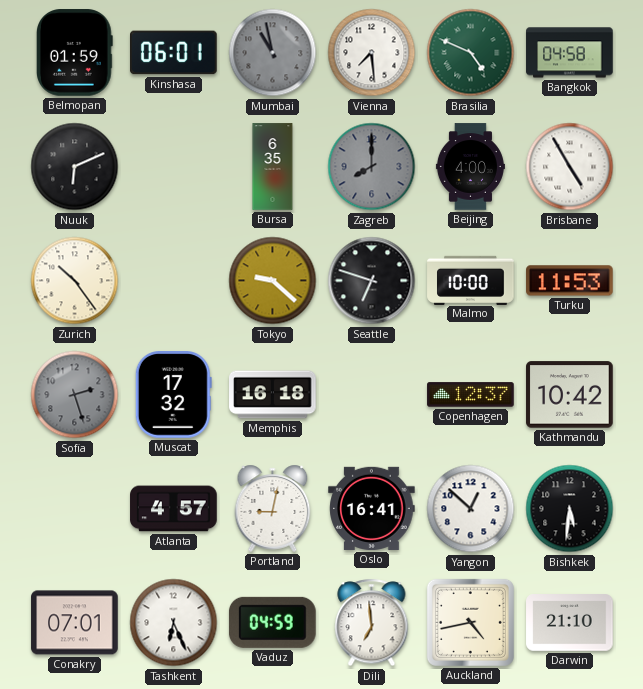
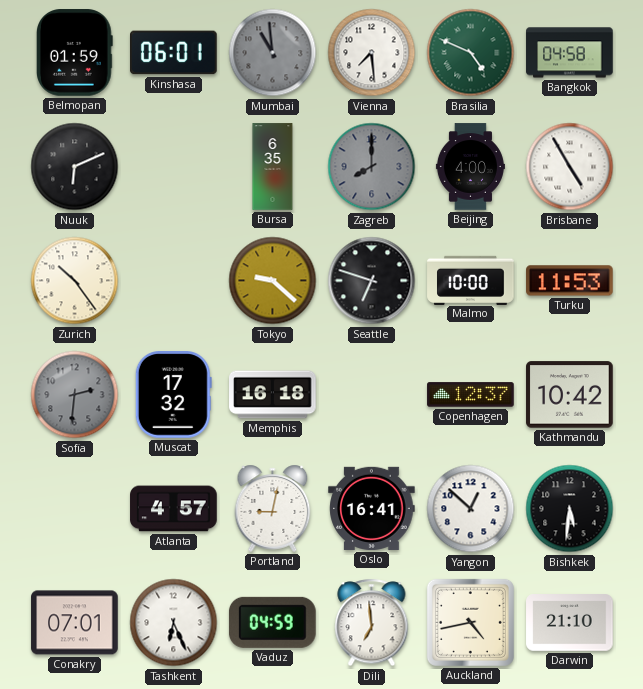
Mumbai: 10:58 -> 10:59
Sofia: 2:27 -> 2:31
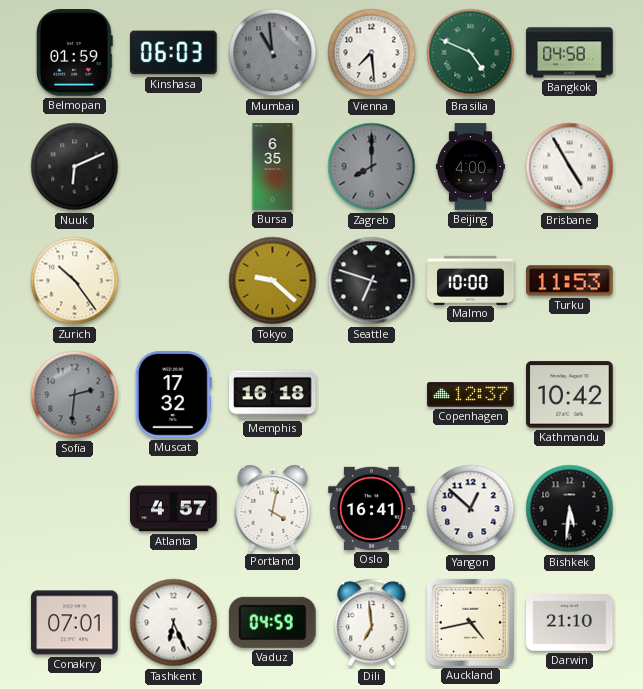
Kinshasa: 06:01 -> 06:03
Portland: 9:02 -> 4:02
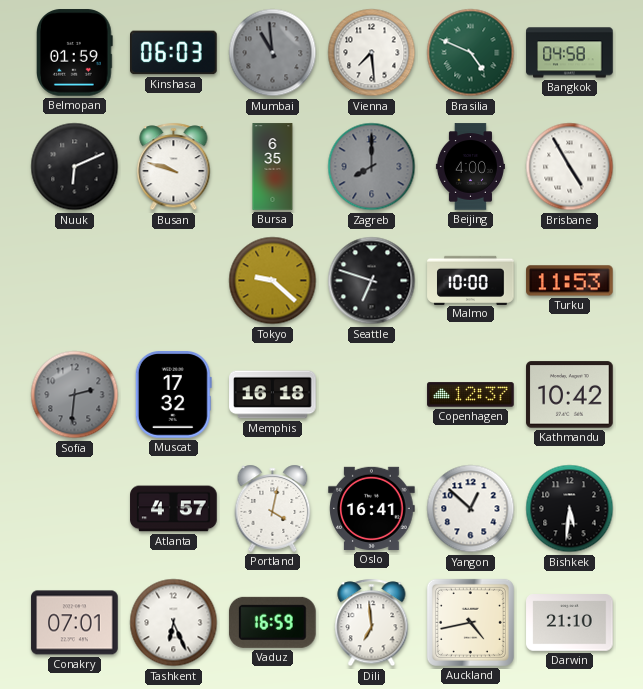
Busan: none -> 9:48
Zurich: 10:24 -> none
Vaduz: 04:59 -> 16:59
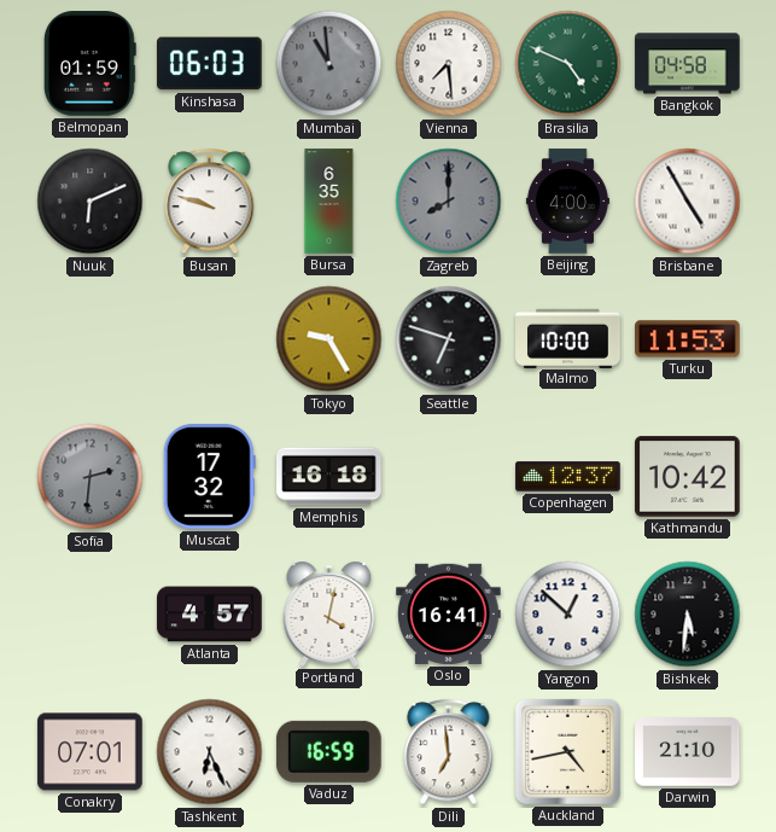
Tokyo: 9:22 -> 9:25
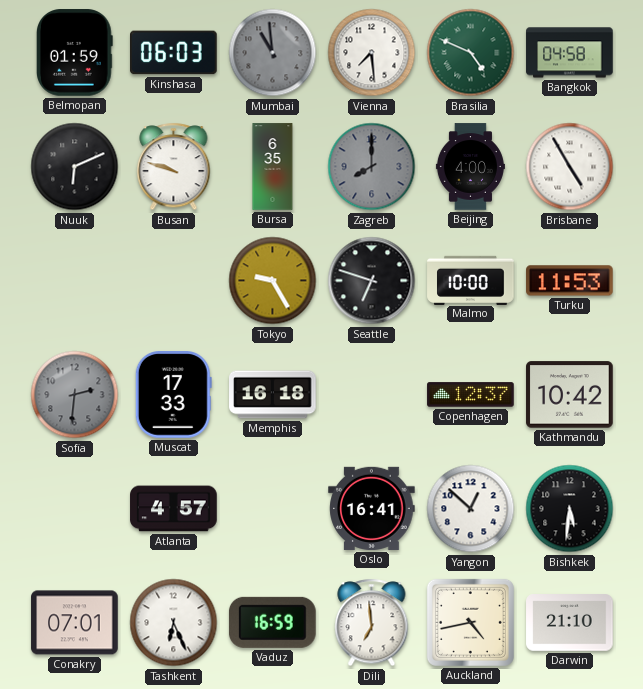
Muscat: 17:32 -> 17:33
Portland: 4:02 -> none
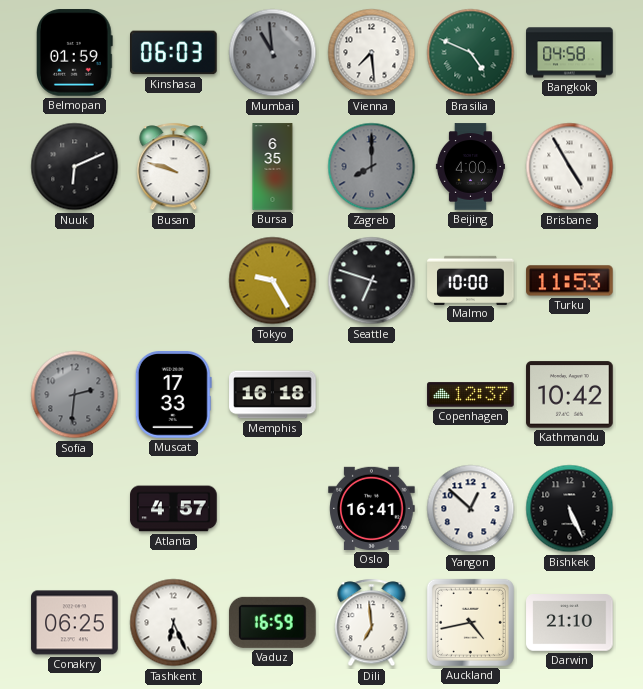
Bishkek: 5:31 -> 5:26
Conakry: 07:01 -> 06:25
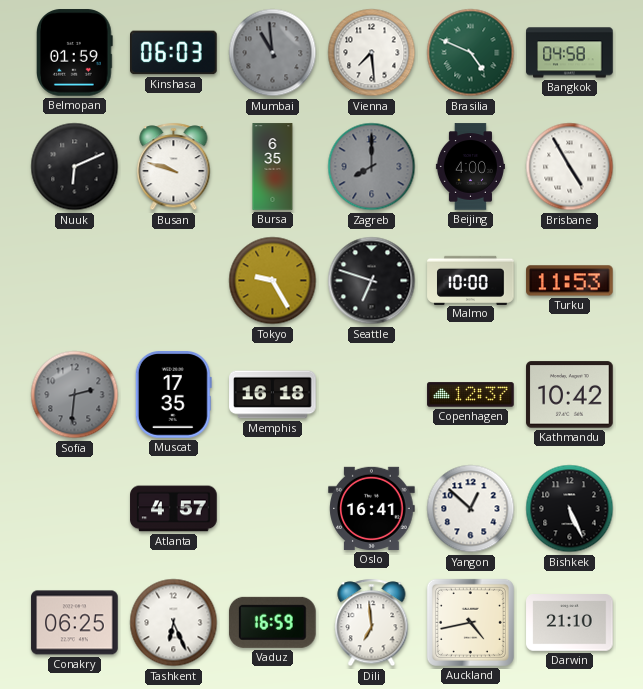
Muscat: 17:33 -> 17:35
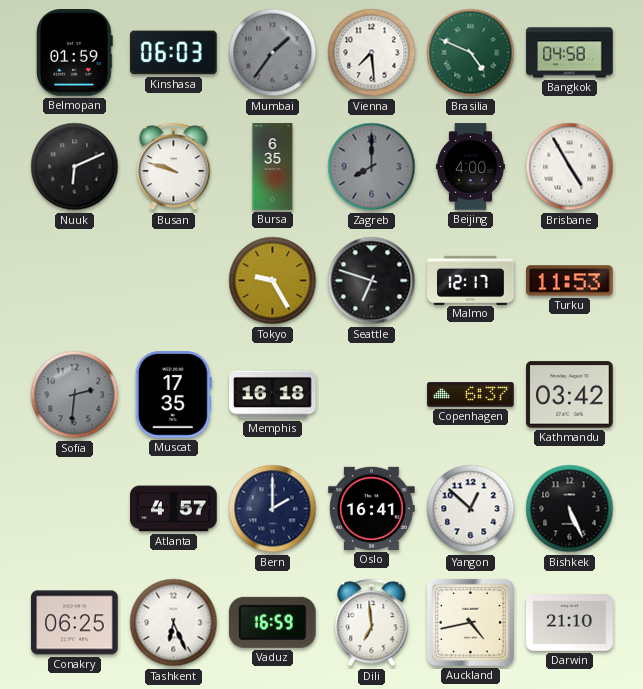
Mumbai: 10:59 -> 1:36
Malmo: 10:00 -> 12:17
Copenhagen: 12:37 -> 6:37
Kathmandu: 10:42 -> 03:42
Bern: none -> 2:00
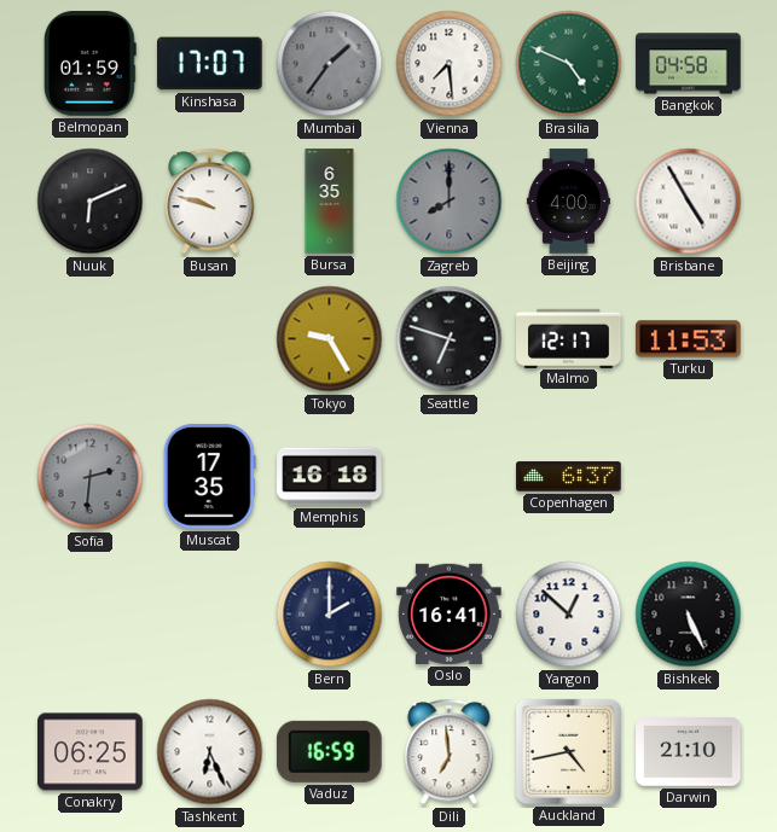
Kinshasa: 06:03 -> 17:07
Kathmandu: 03:42 -> none
Atlanta: 4:57 -> none
